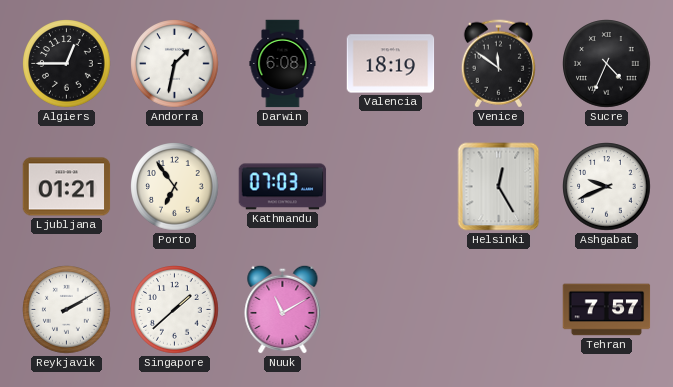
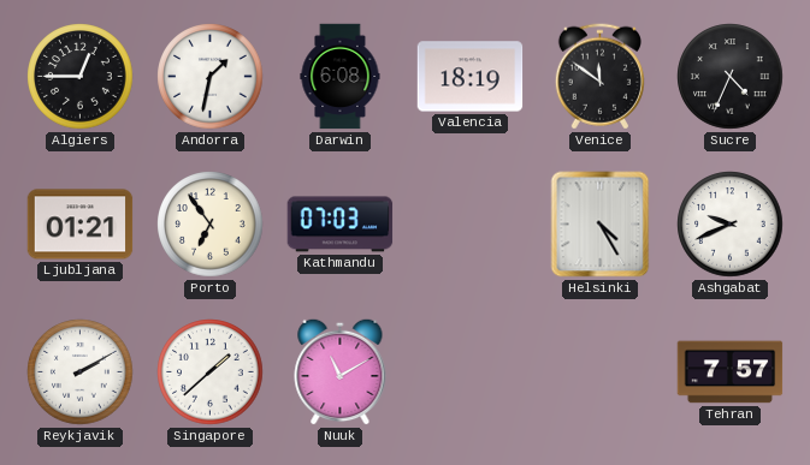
Helsinki: 12:25 -> 4:25
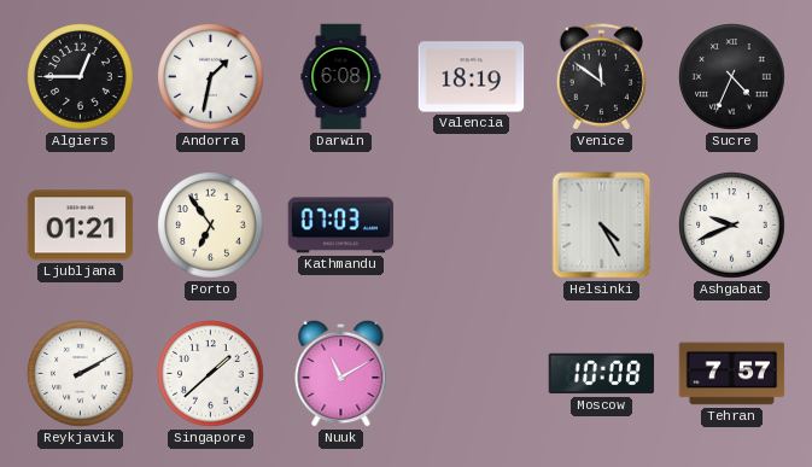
Moscow: none -> 10:08
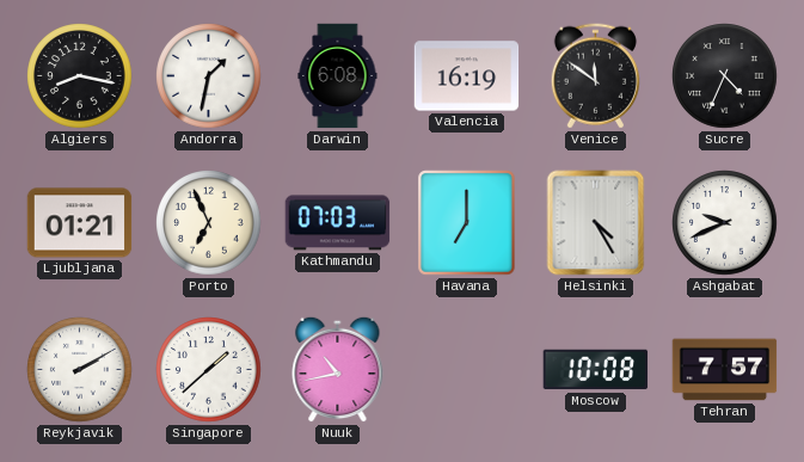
Algiers: 12:45 -> 8:17
Valencia: 18:19 -> 16:19
Porto: 6:54 -> 6:56
Havana: none -> 7:00
Nuuk: 11:10 -> 10:43
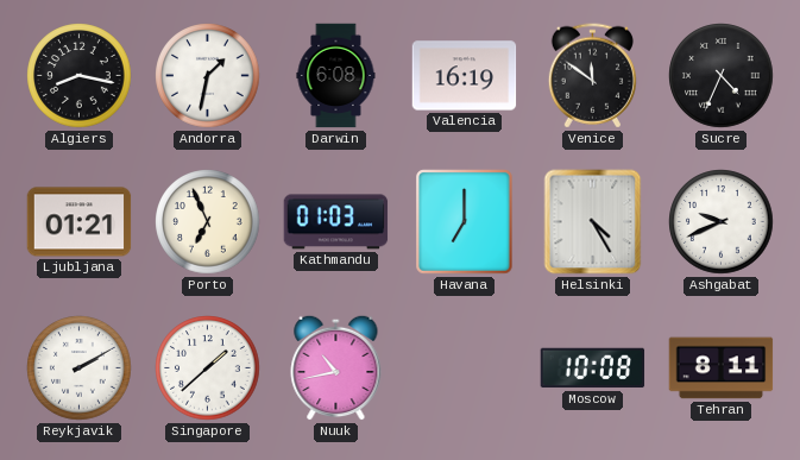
Kathmandu: 07:03 -> 01:03
Tehran: 7:57 -> 8:11
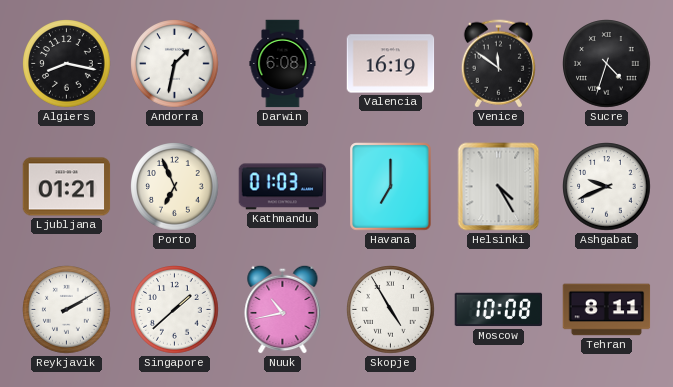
Sucre: 4:34 -> 4:33
Skopje: none -> 4:55
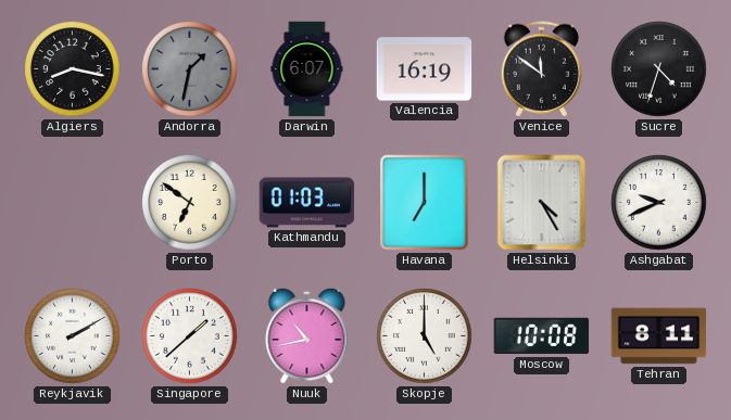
Andorra dial: white -> grey
Darwin: 6:08 -> 6:07
Ljubljana: 01:21 -> none
Porto: 6:56 -> 6:51
Skopje: 4:55 -> 5:00
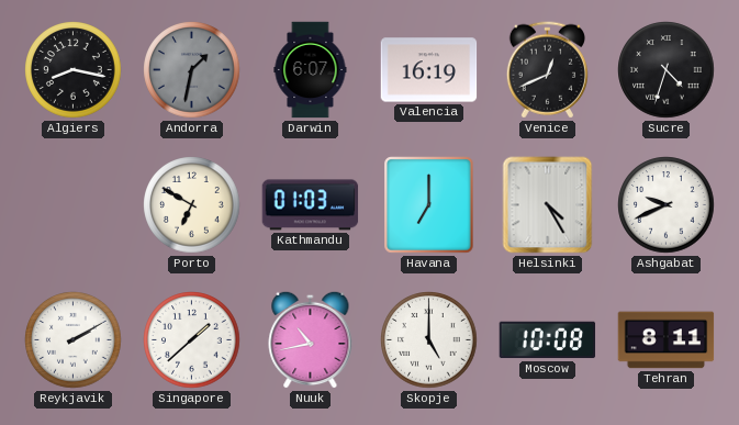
Venice: 11:51 -> 12:41
Porto: 6:51 -> 6:50
